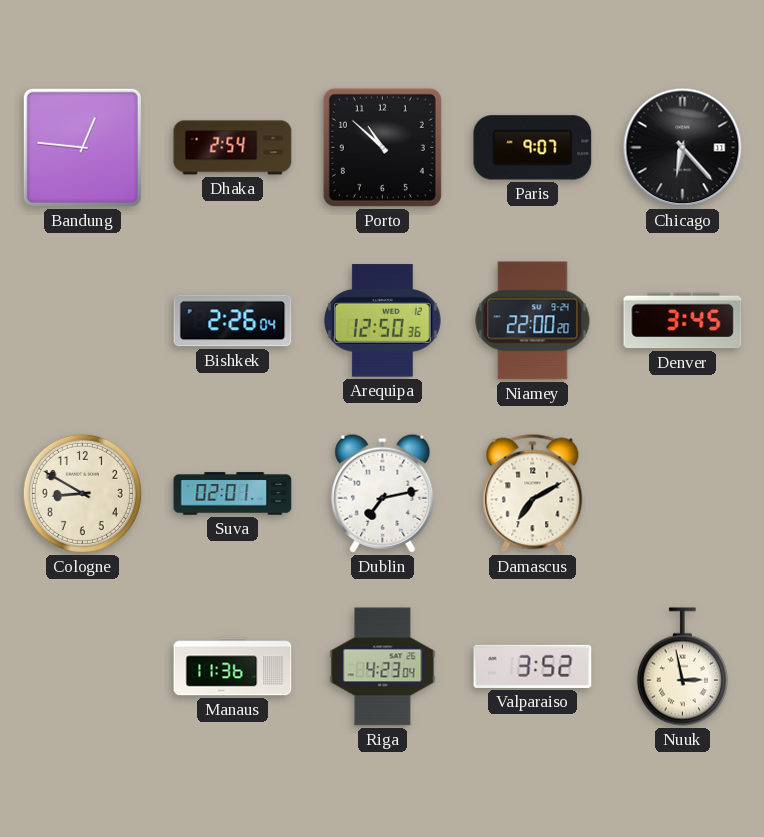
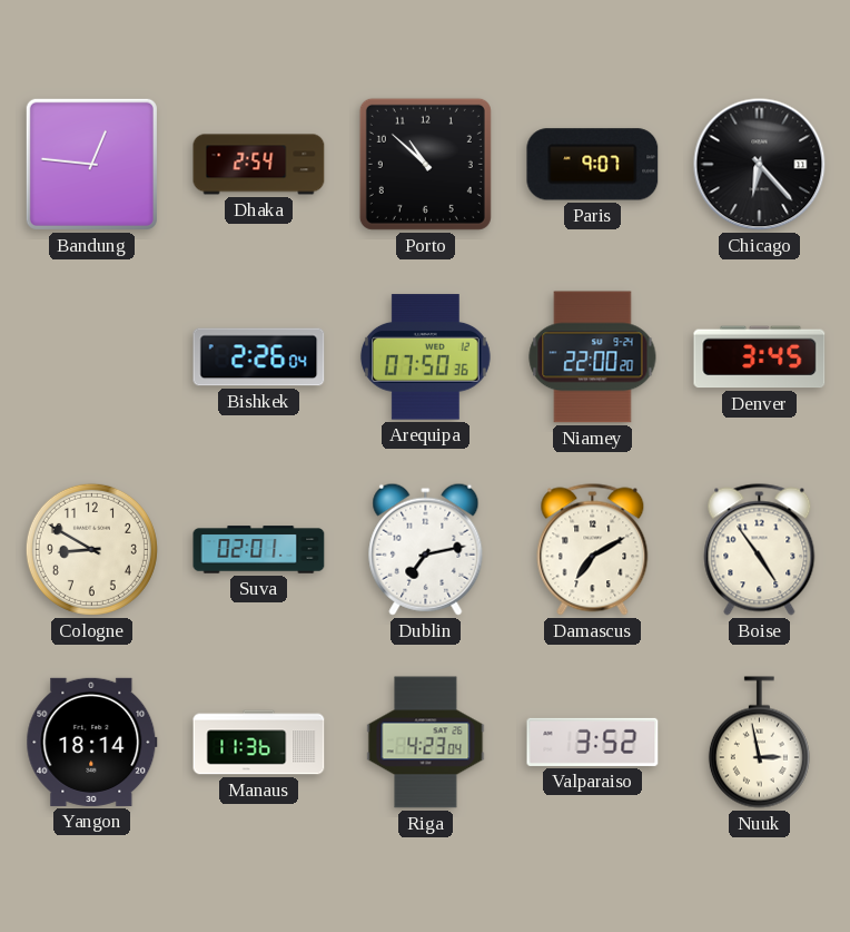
Arequipa: 12:50 -> 07:50
Boise: none -> 4:54
Yangon: none -> 18:14
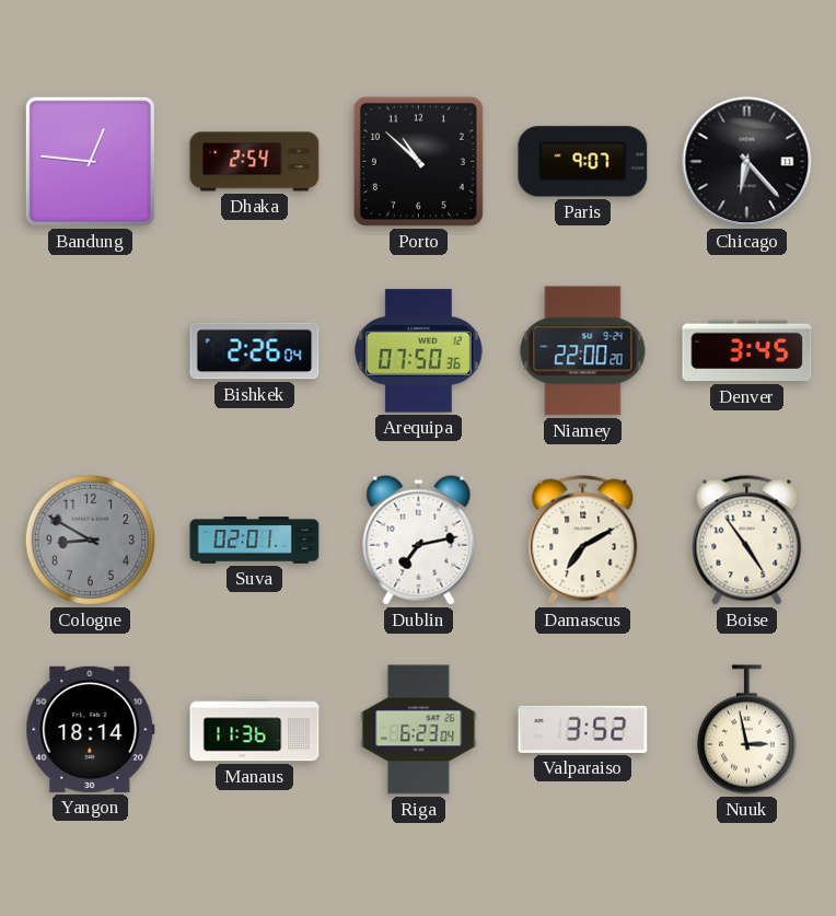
Cologne dial: cream -> grey
Riga: 4:23 -> 6:23
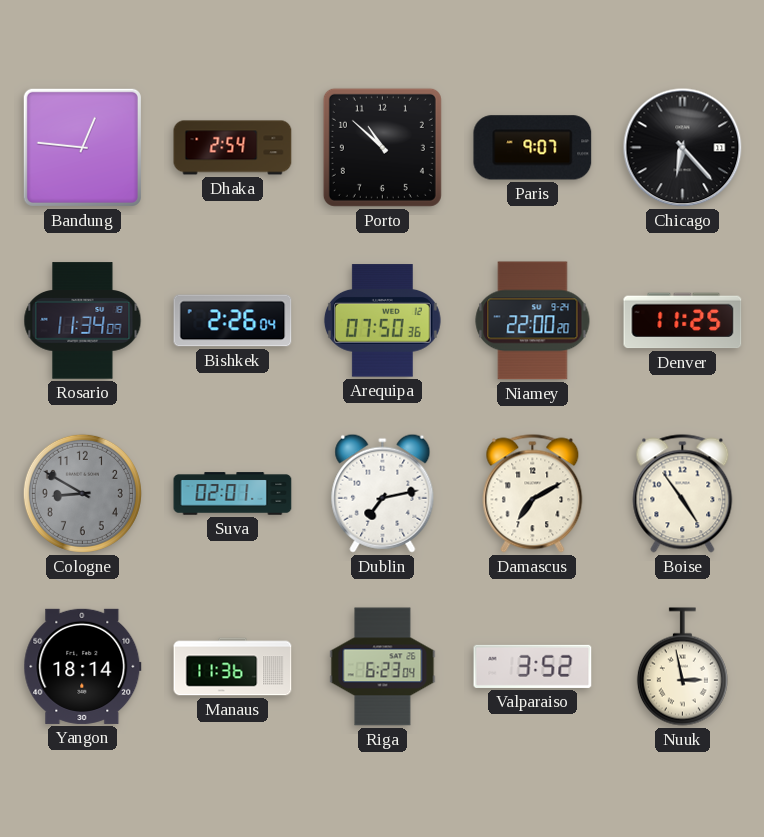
Rosario: none -> 11:34
Denver: 3:45 -> 11:25
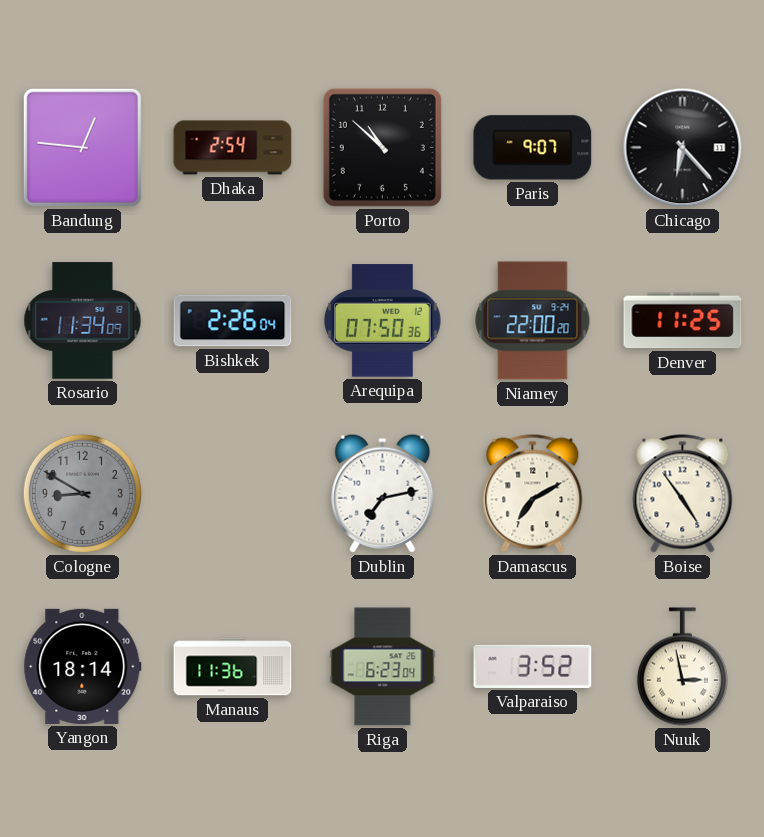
Suva: 02:01 -> none
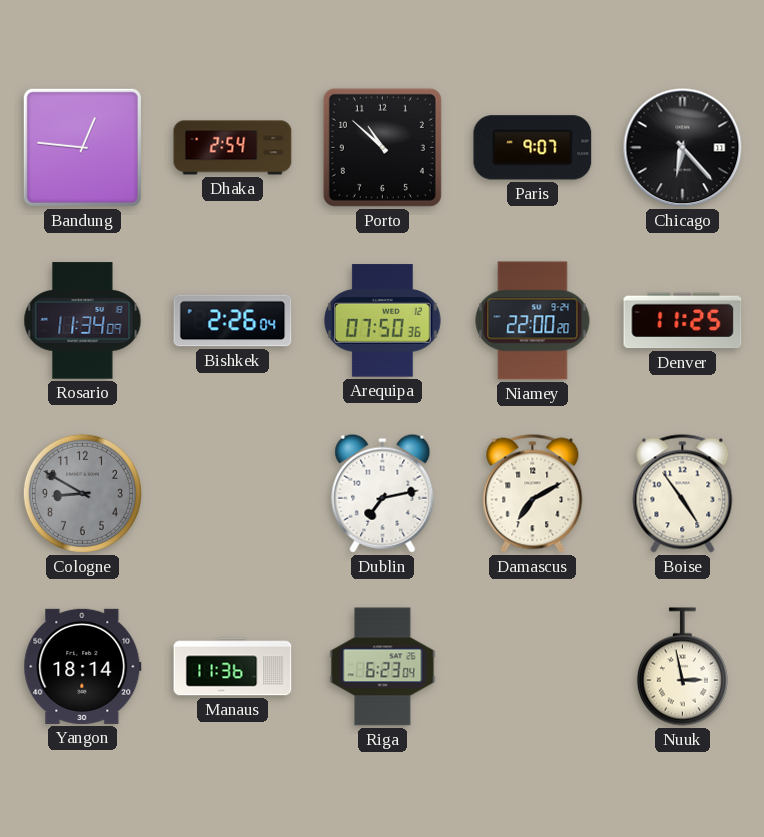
Valparaiso: 3:52 -> none
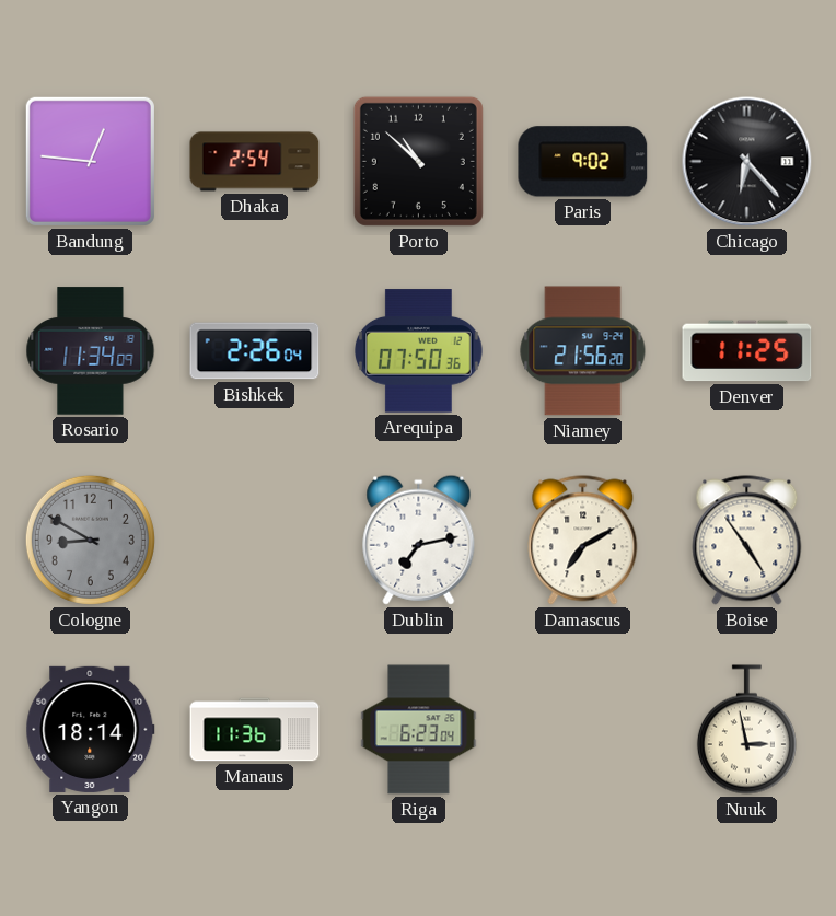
Paris: 9:07 -> 9:02
Niamey: 22:00 -> 21:56
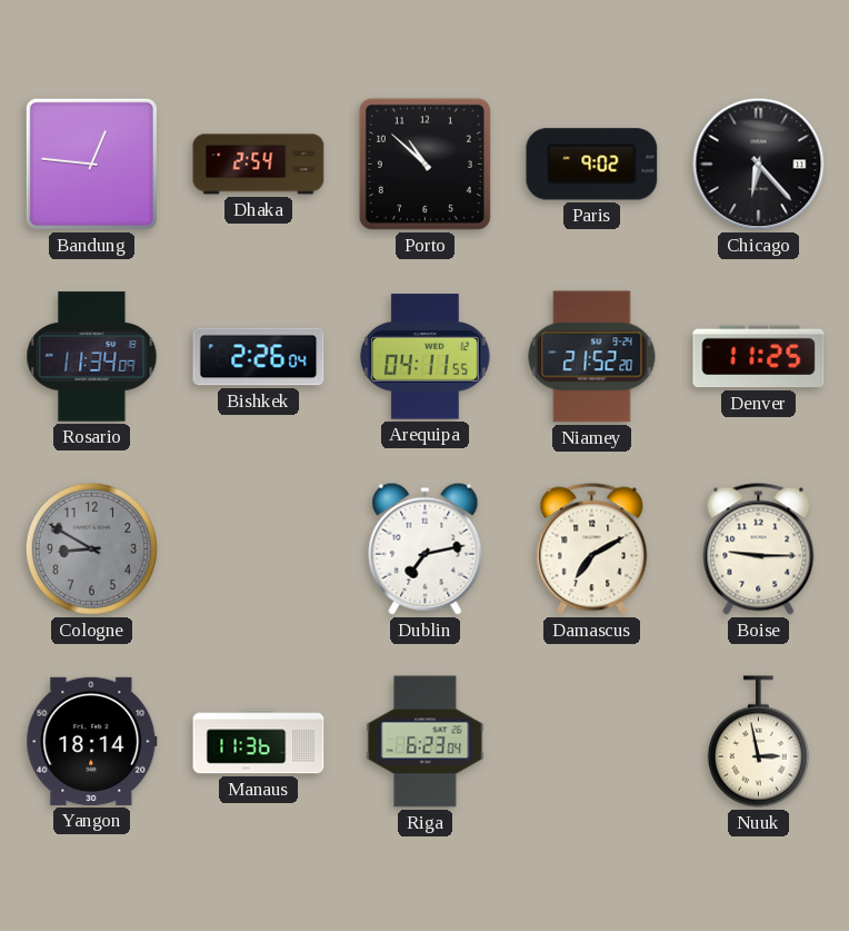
Arequipa: 07:50 -> 04:11
Niamey: 21:56 -> 21:52
Boise: 4:54 -> 9:15
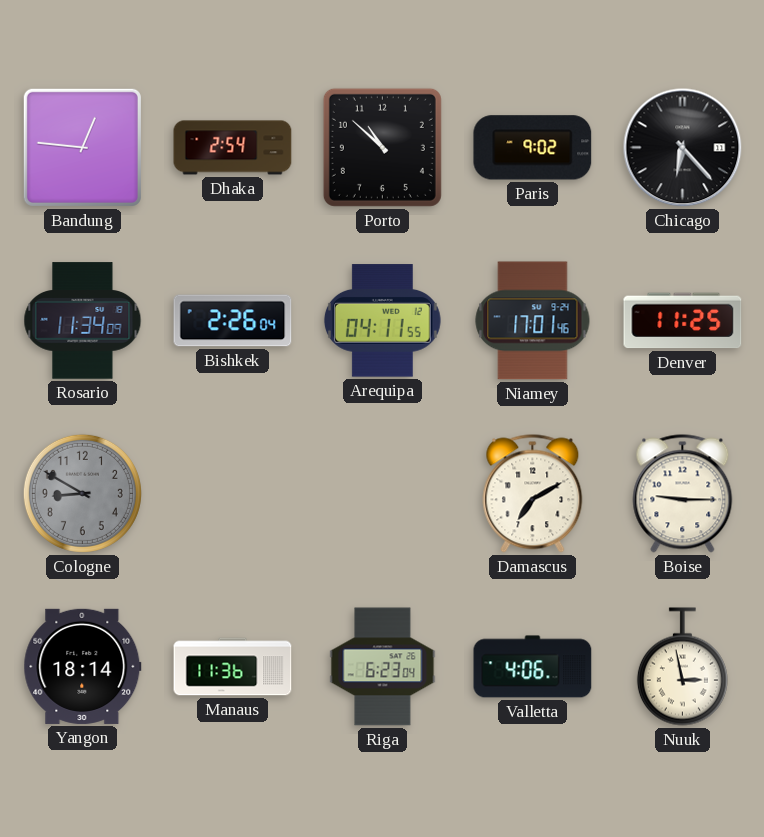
Niamey: 21:52 -> 17:01
Dublin: 7:13 -> none
Valletta: none -> 4:06
